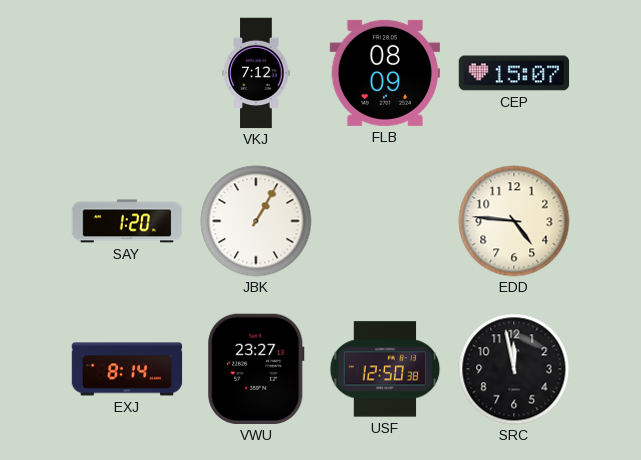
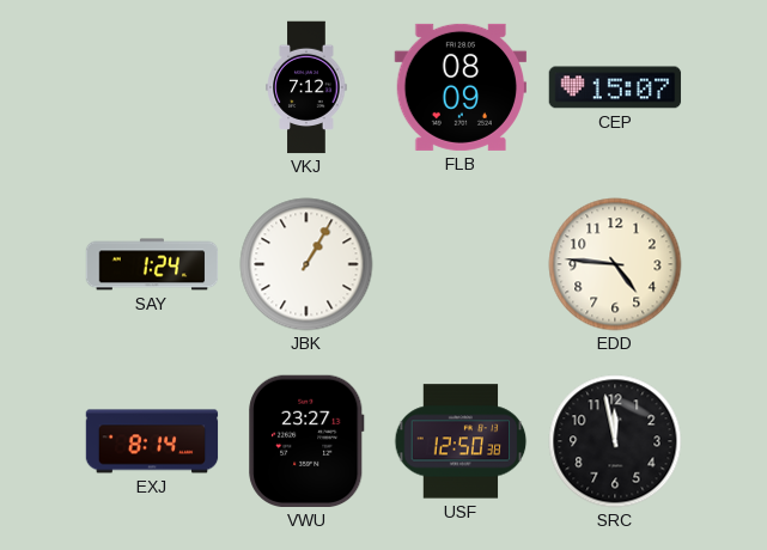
SAY: 1:20 -> 1:24
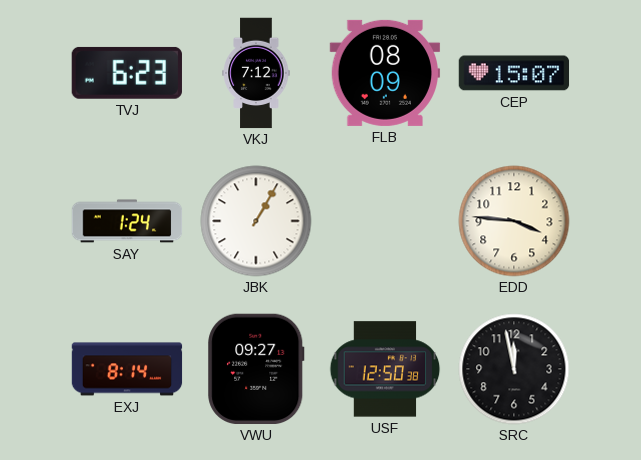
TVJ: none -> 6:23
EDD: 4:46 -> 3:46
VWU: 23:27 -> 09:27
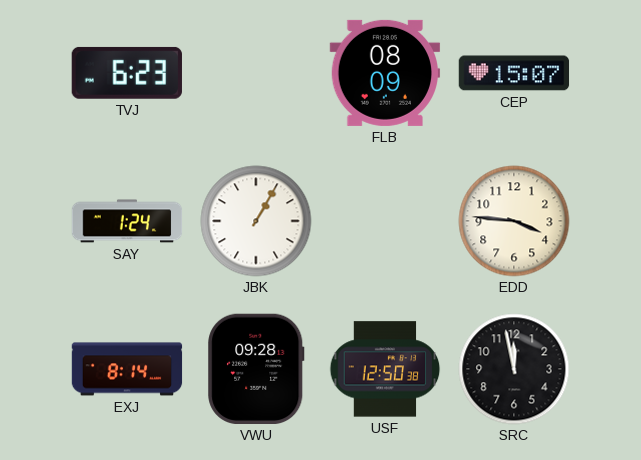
VKJ: 7:12 -> none
VWU: 09:27 -> 09:28
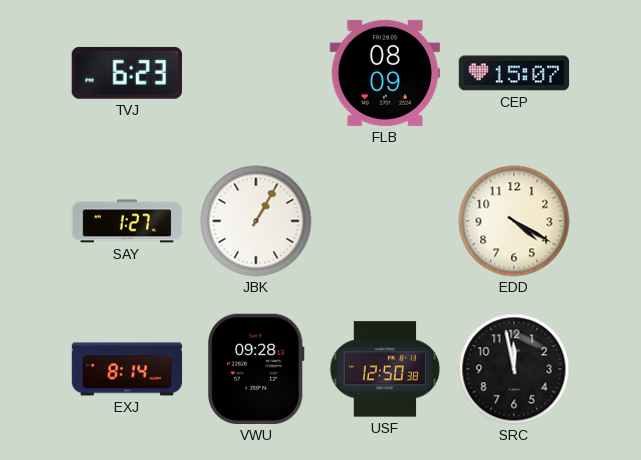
SAY: 1:24 -> 1:27
EDD: 3:46 -> 4:20
